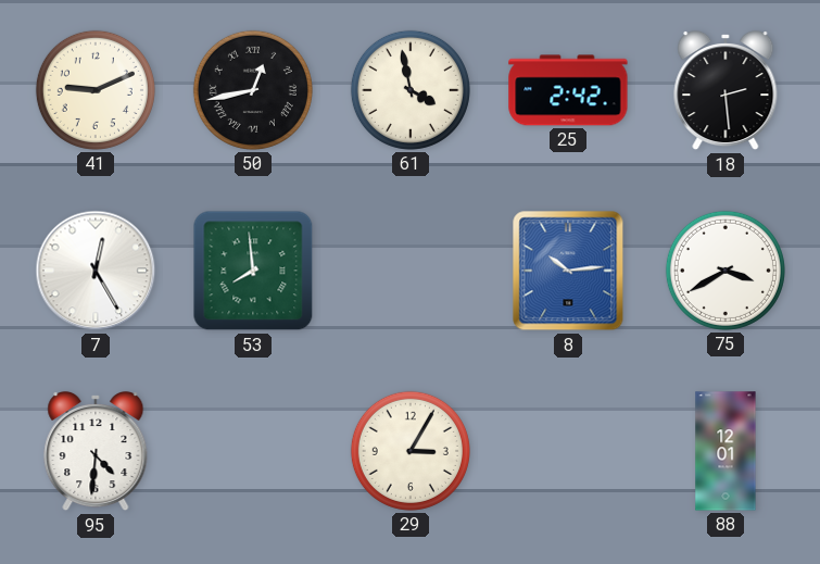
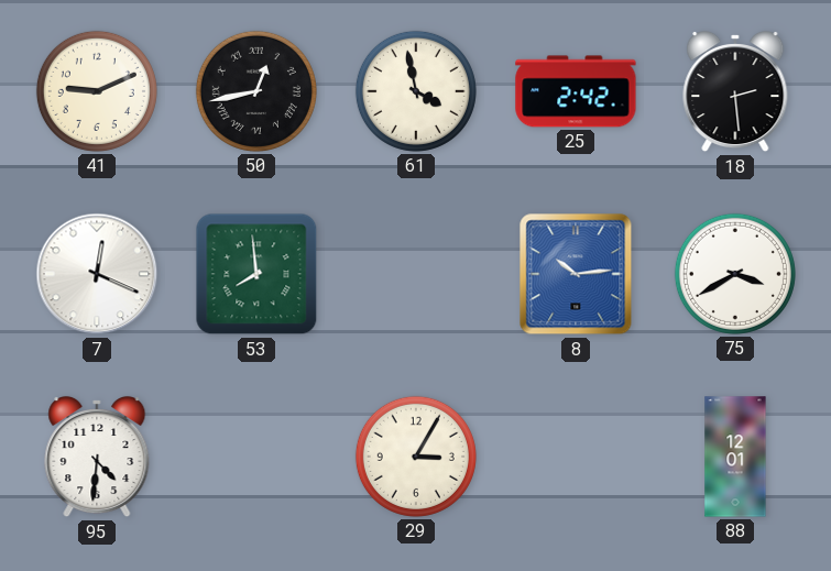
7: 12:25 -> 12:19
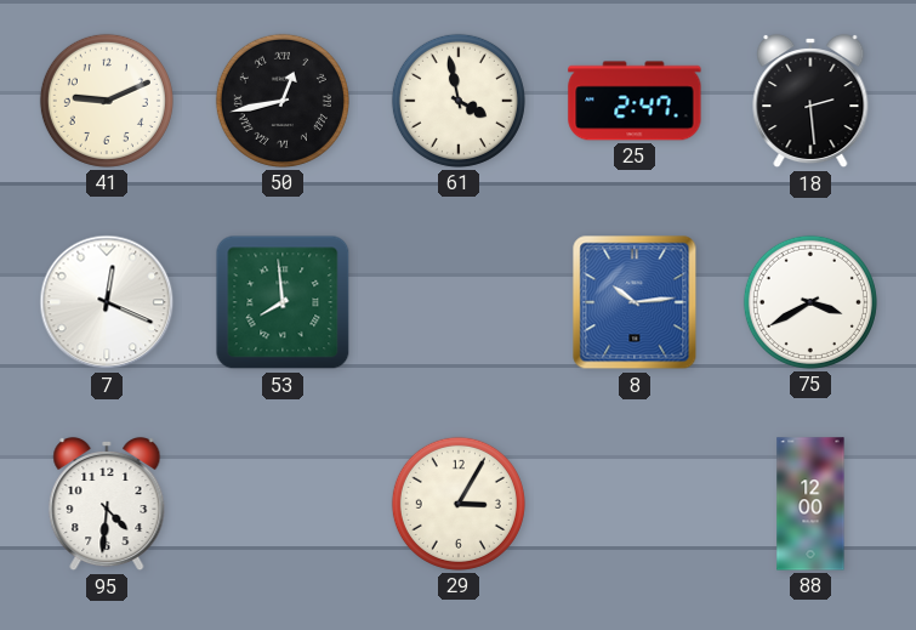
25: 2:42 -> 2:47
88: 12:01 -> 12:00
